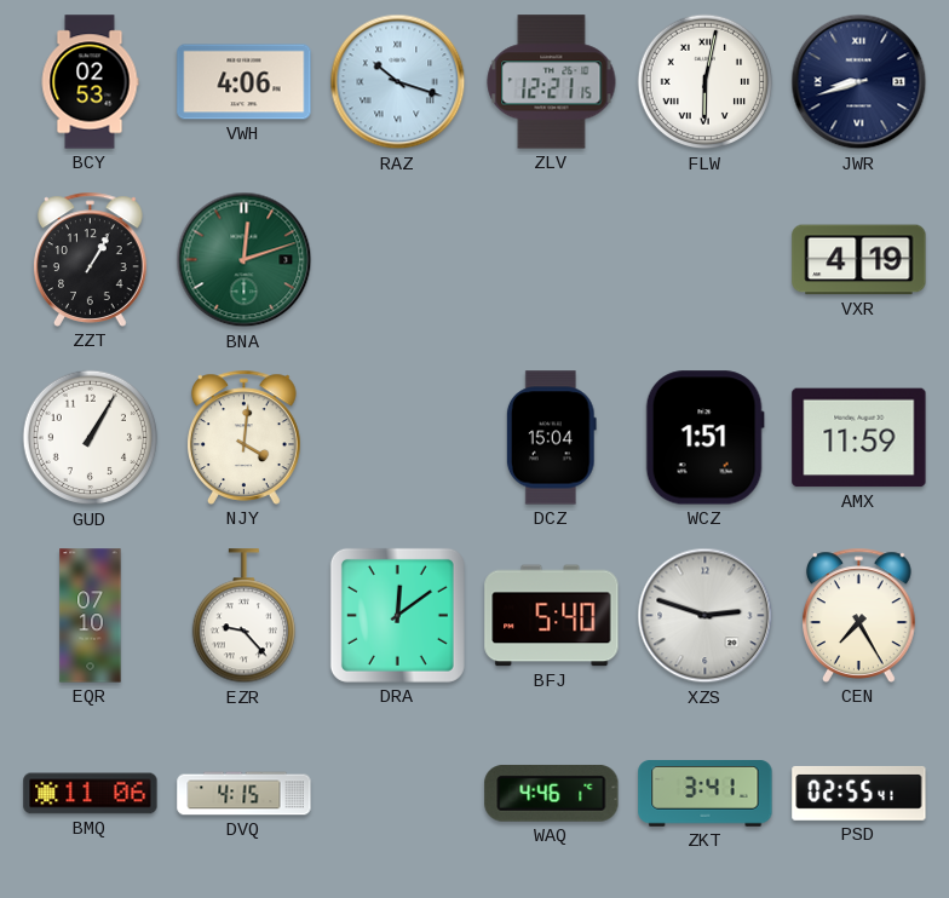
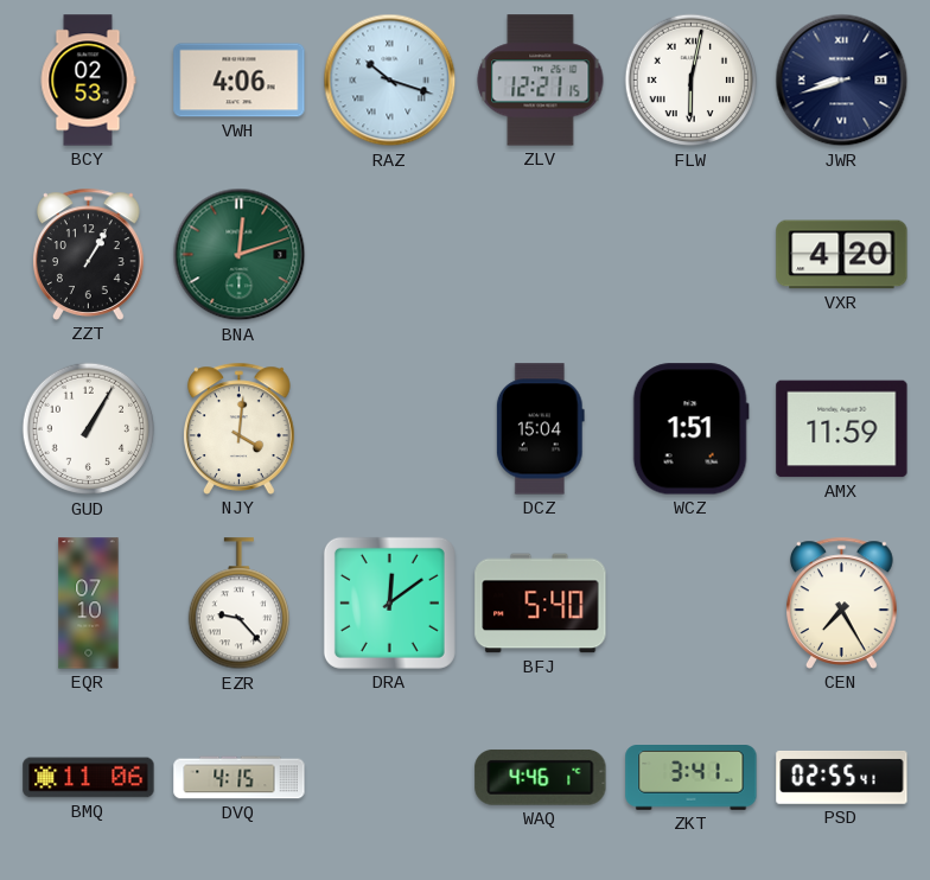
VXR: 4:19 -> 4:20
XZS: 2:48 -> none
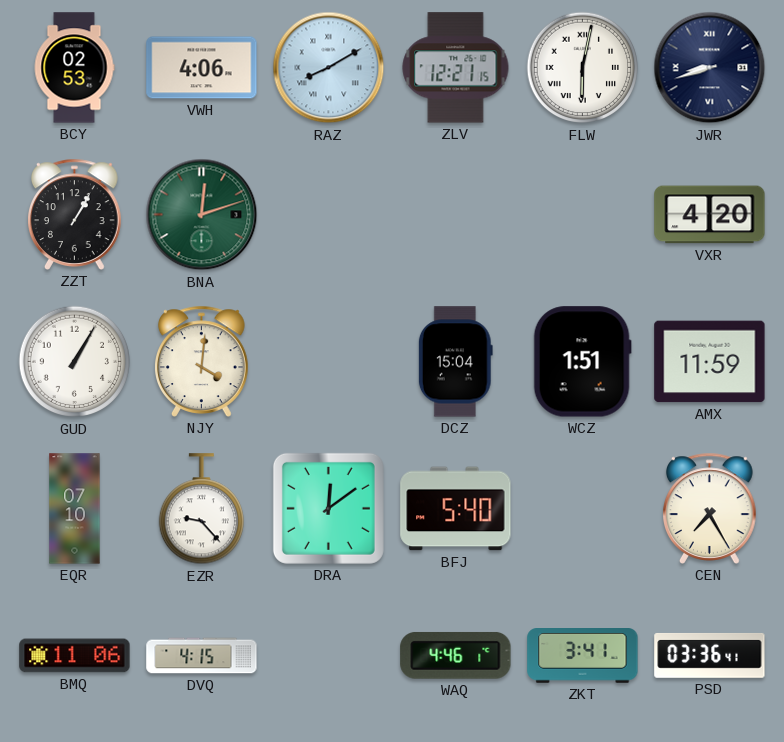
RAZ: 10:18 -> 8:10
PSD: 02:55 -> 03:36
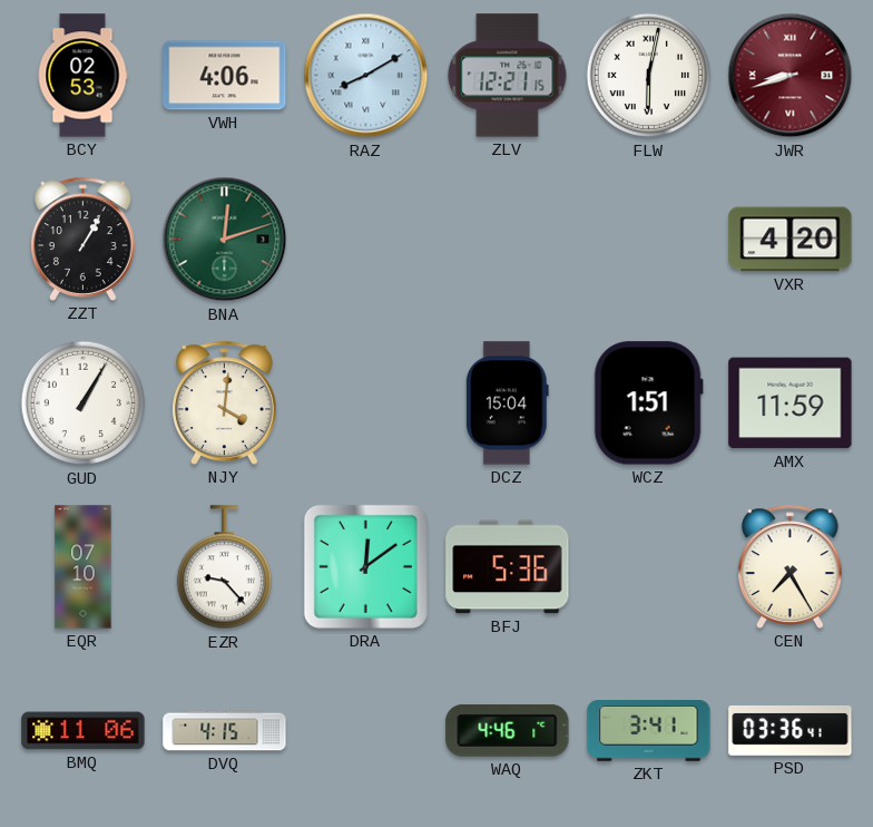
JWR dial: navy -> burgundy
BFJ: 5:40 -> 5:36
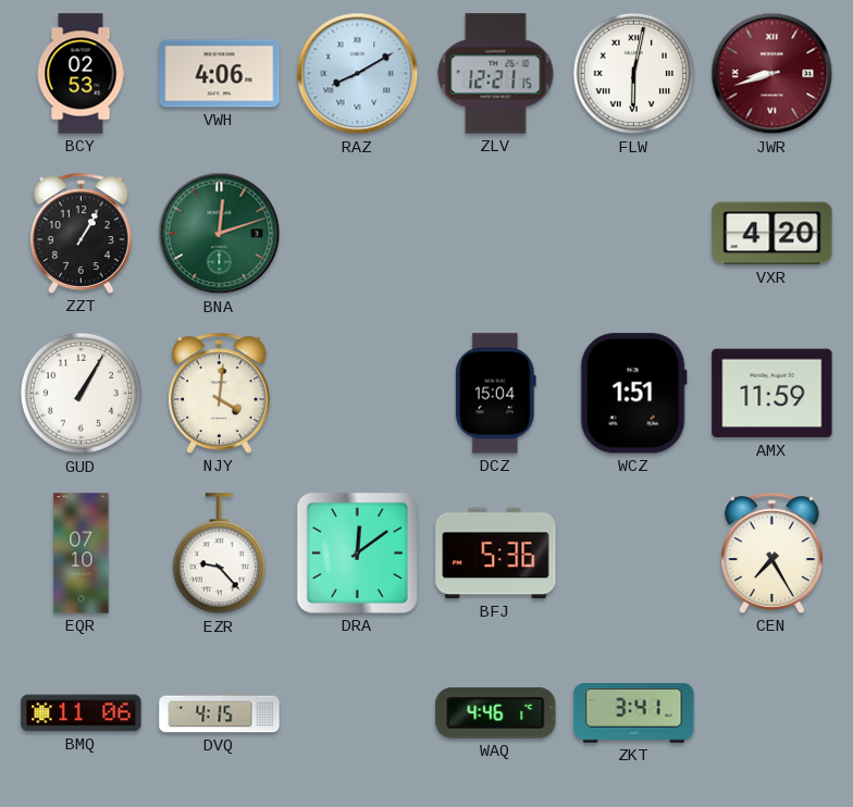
PSD: 03:36 -> none
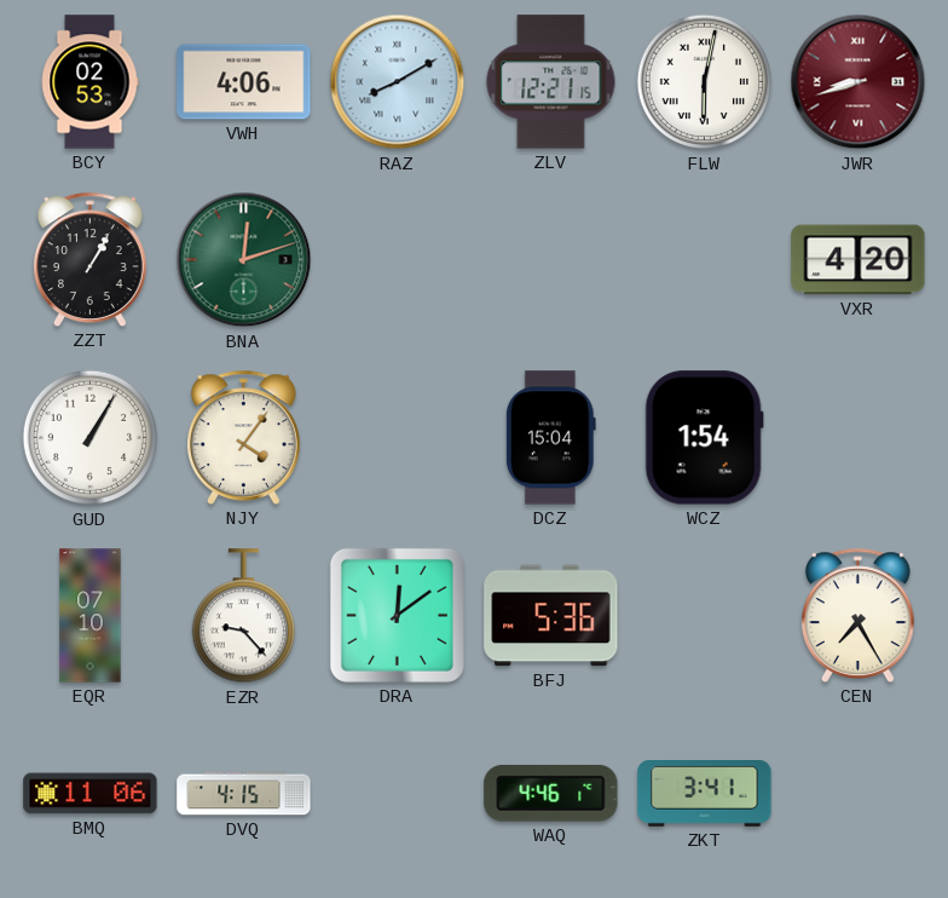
NJY: 4:01 -> 4:06
WCZ: 1:51 -> 1:54
AMX: 11:59 -> none
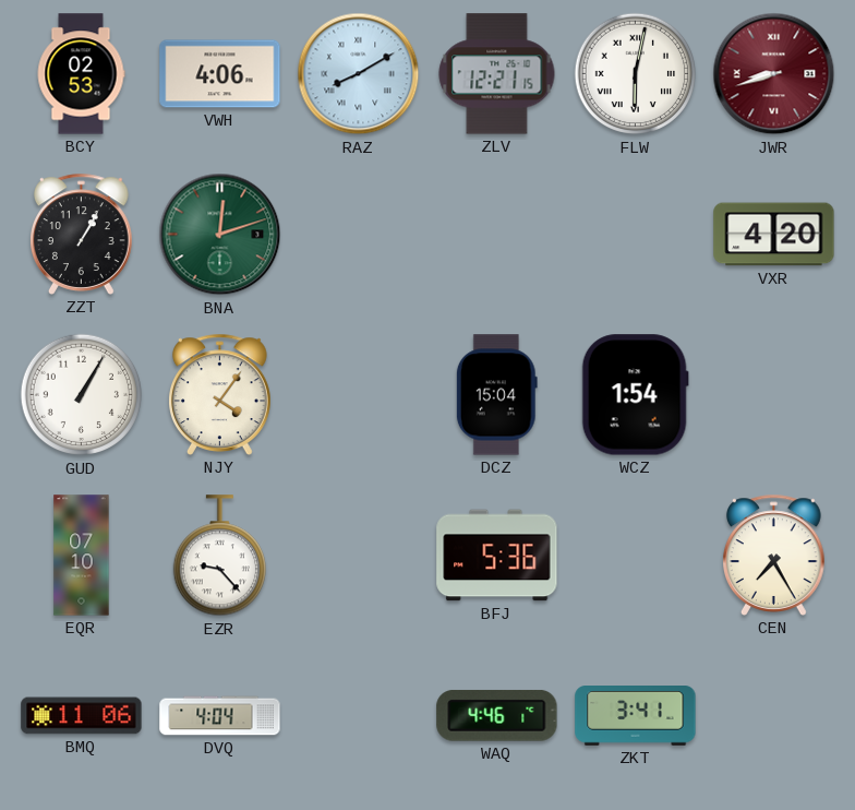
DRA: 12:09 -> none
DVQ: 4:15 -> 4:04
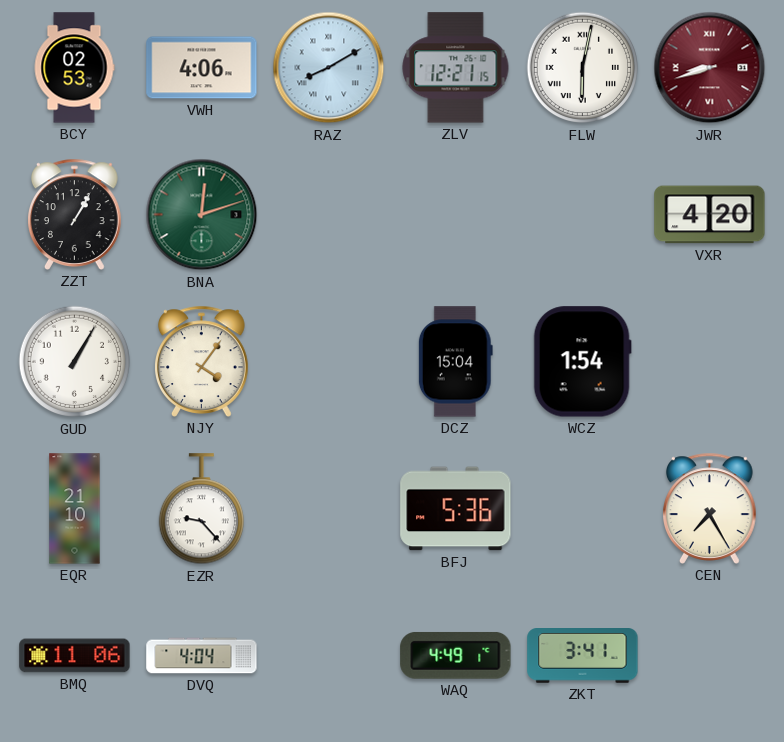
EQR: 07:10 -> 21:10
WAQ: 4:46 -> 4:49
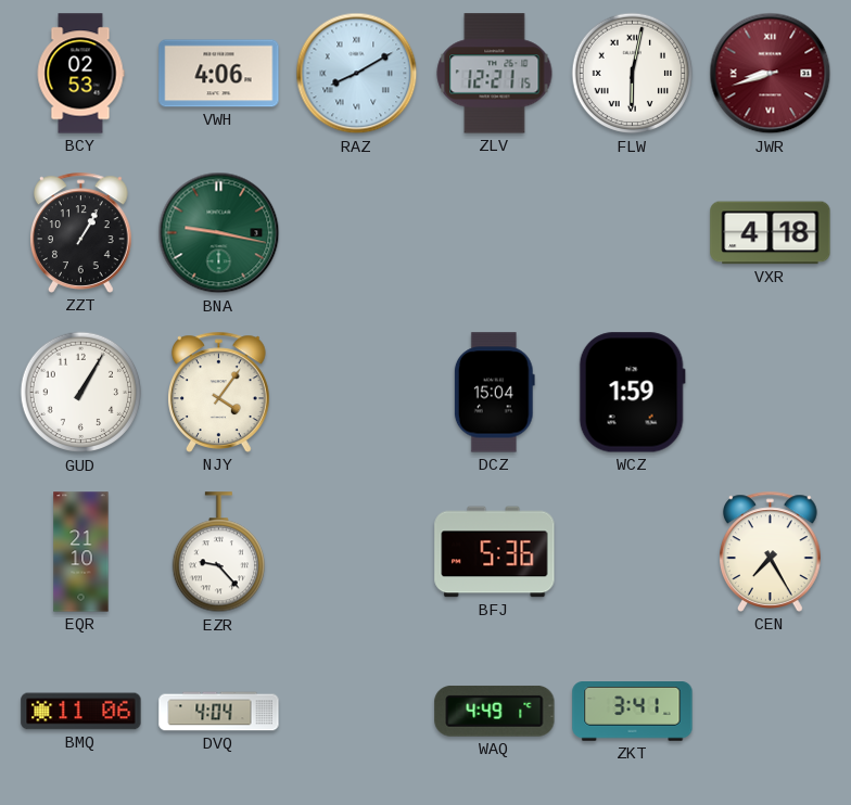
BNA: 12:12 -> 9:17
VXR: 4:20 -> 4:18
WCZ: 1:54 -> 1:59
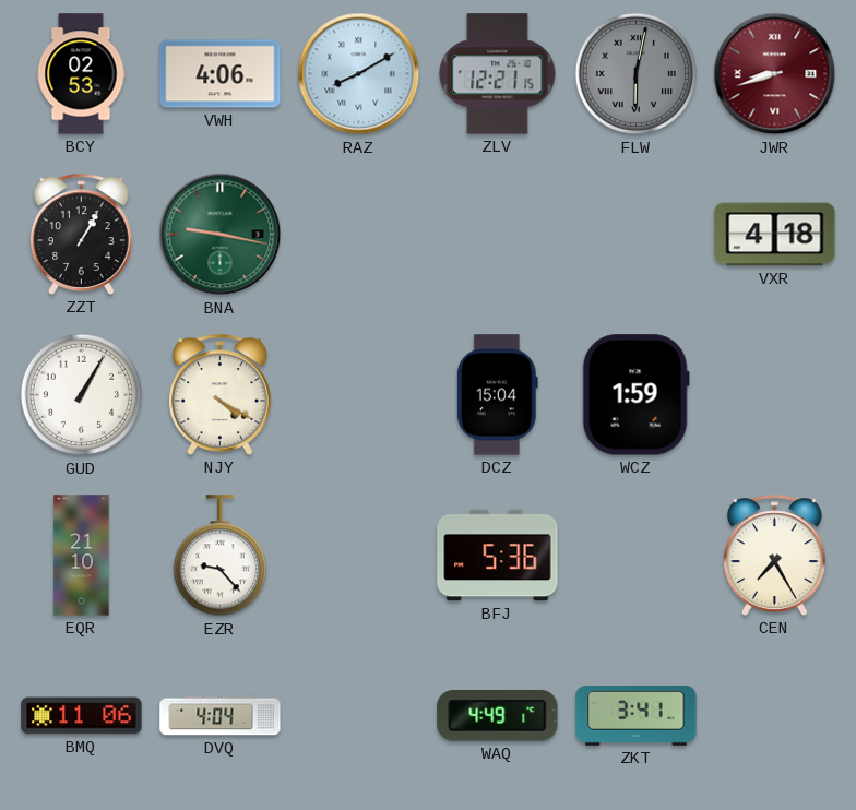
FLW dial: white -> grey
NJY: 4:06 -> 4:20
